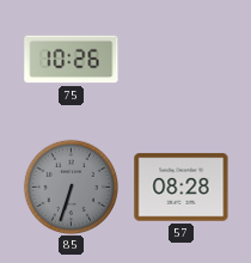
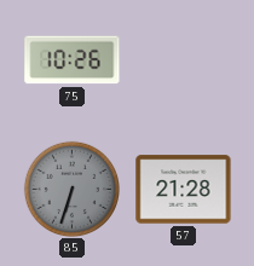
57: 08:28 -> 21:28
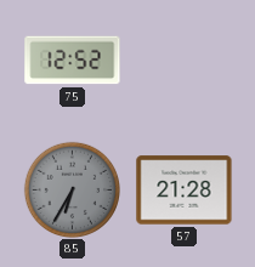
75: 10:26 -> 12:52
85: 6:33 -> 6:35
